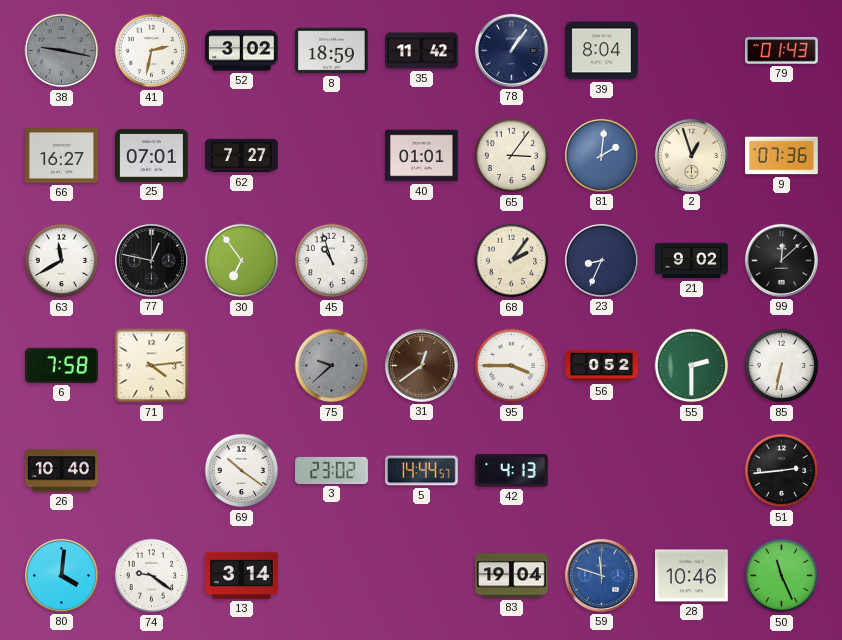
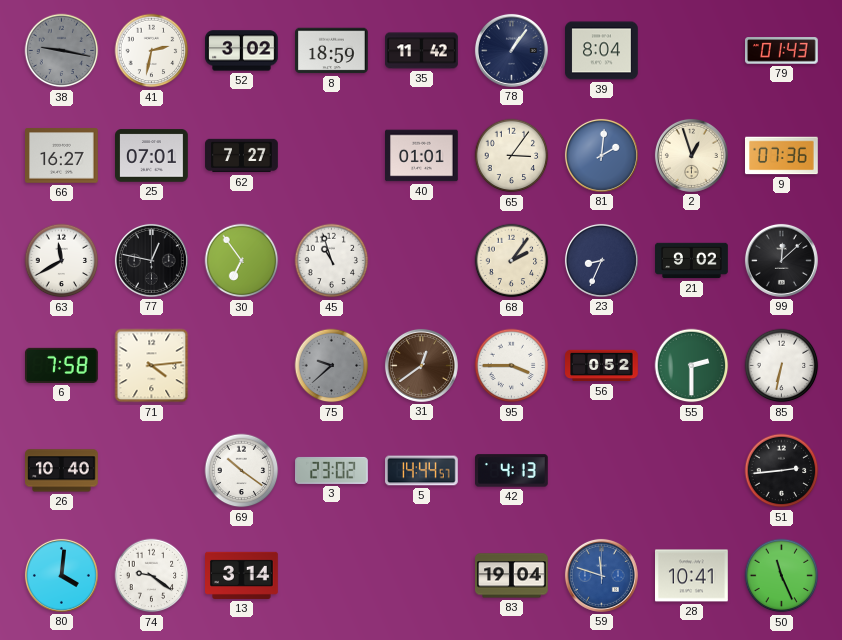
28: 10:46 -> 10:41
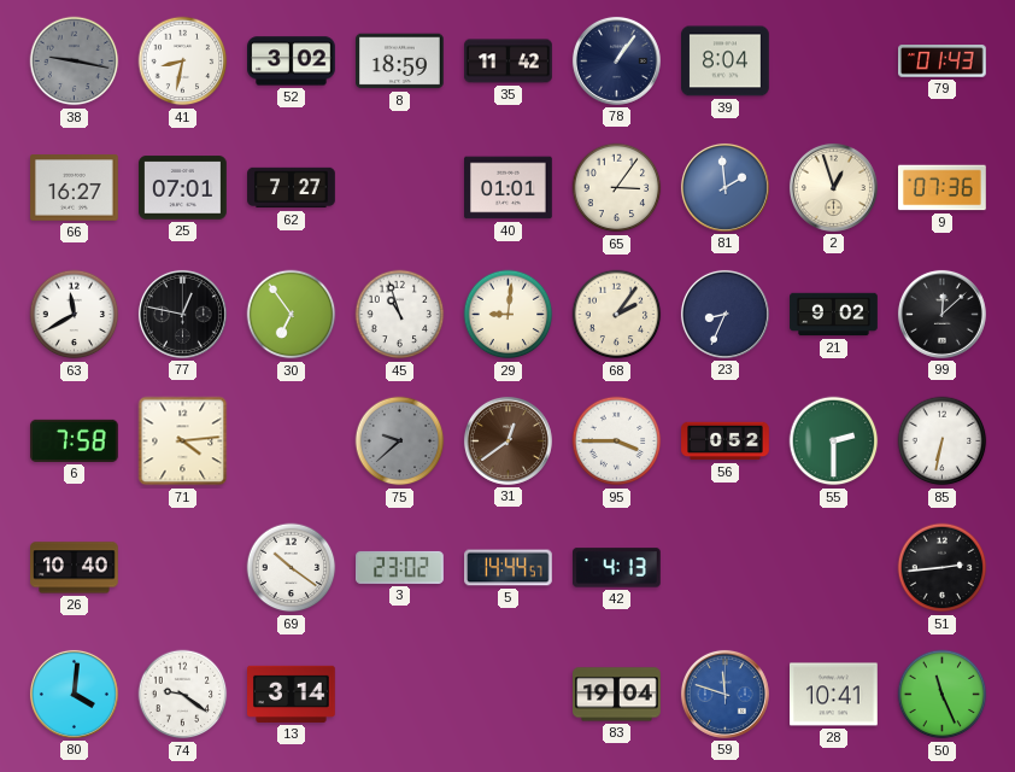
41: 2:32 -> 8:32
81: 2:01 -> 1:59
29: none -> 9:01
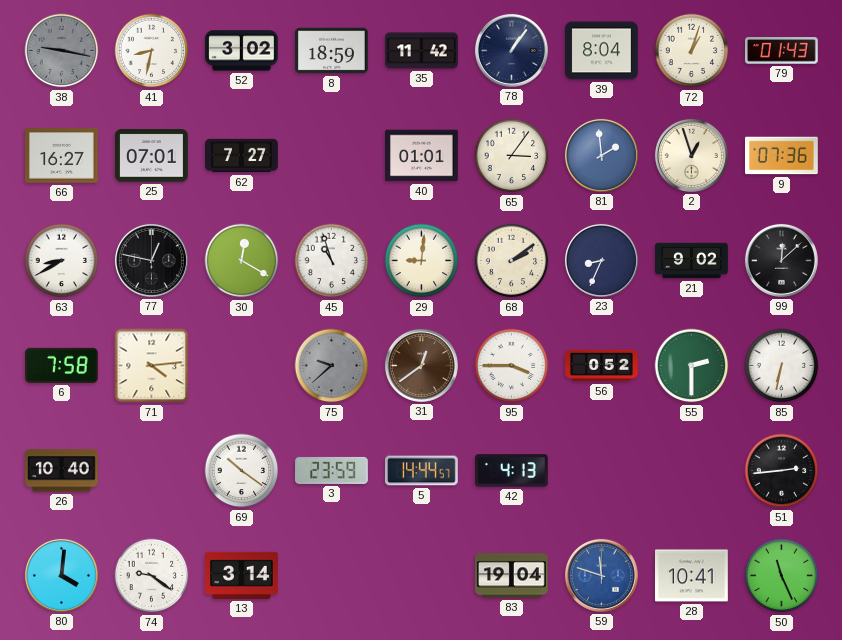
72: none -> 1:03
63: 11:40 -> 8:40
30: 6:54 -> 12:20
68: 2:06 -> 2:09
3: 23:02 -> 23:59
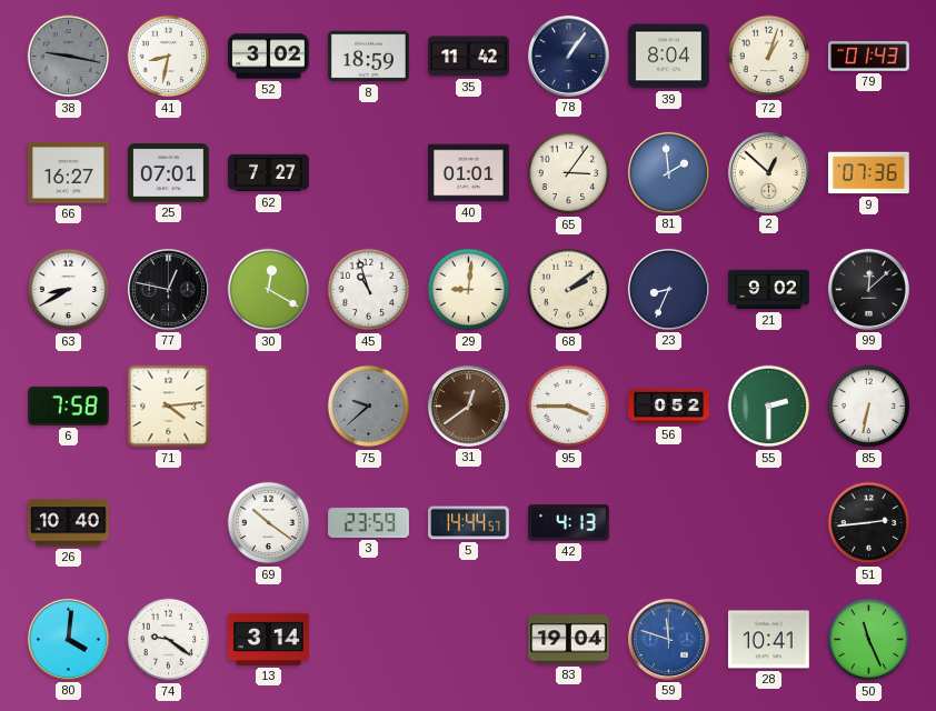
2: 12:57 -> 12:52
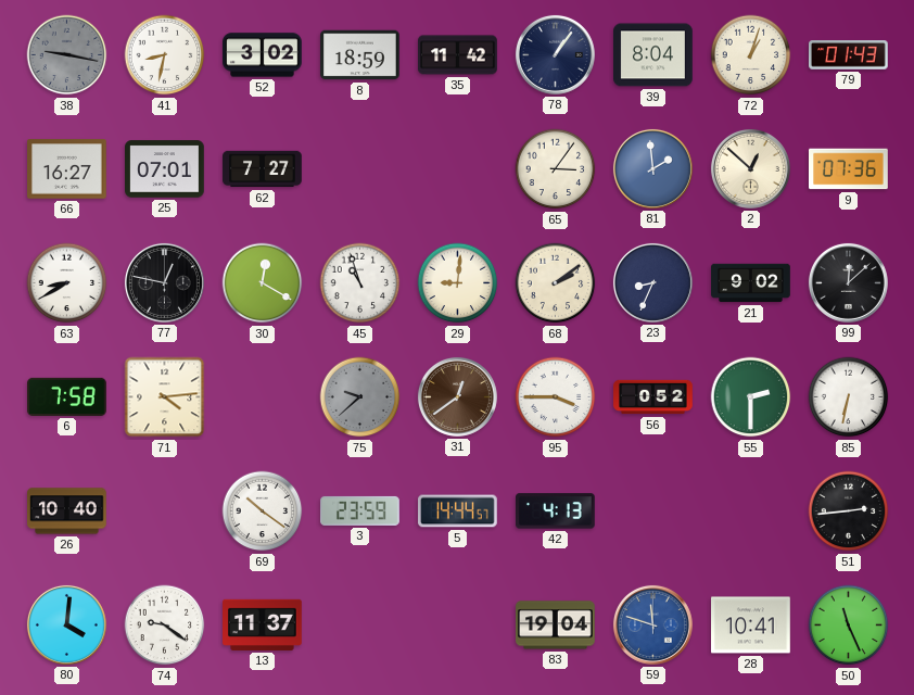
40: 01:01 -> none
13: 3:14 -> 11:37
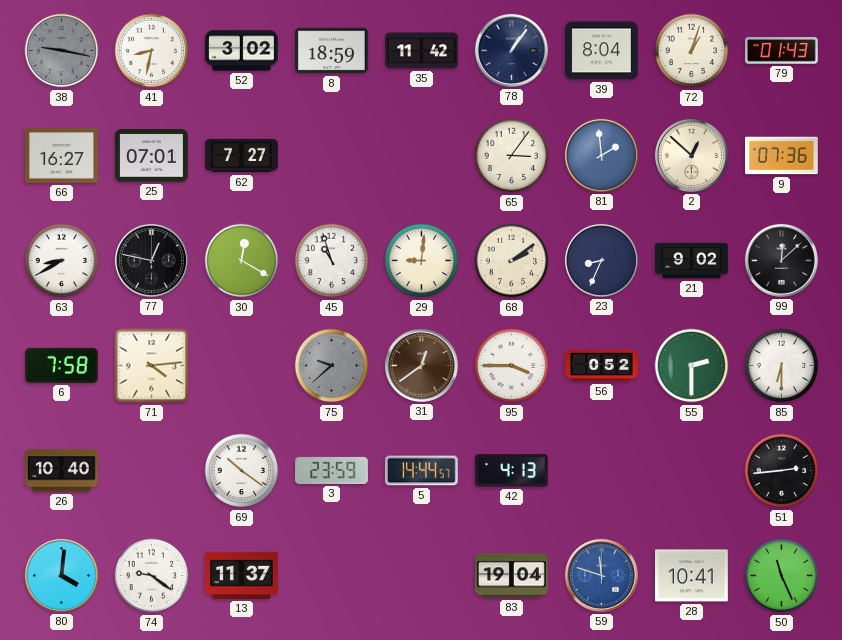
85: 6:32 -> 6:30
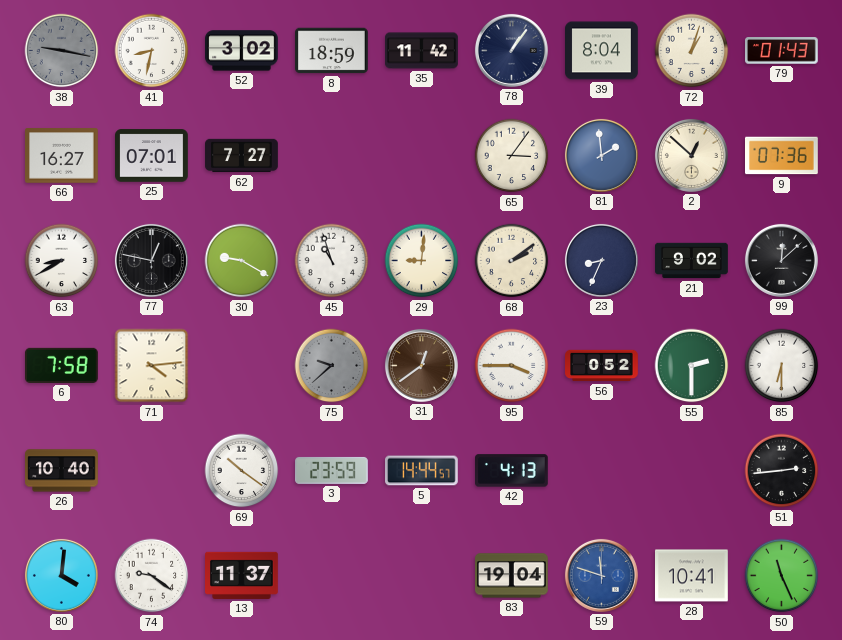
30: 12:20 -> 9:20
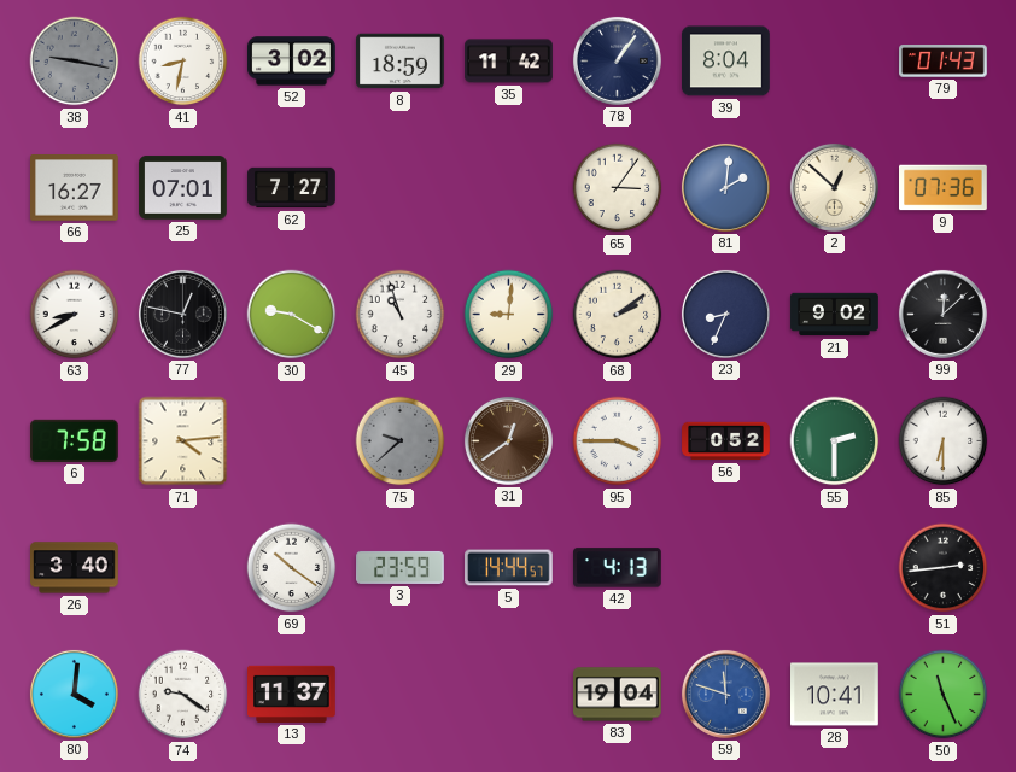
72: 1:03 -> none
81: 1:59 -> 2:01
26: 10:40 -> 3:40
